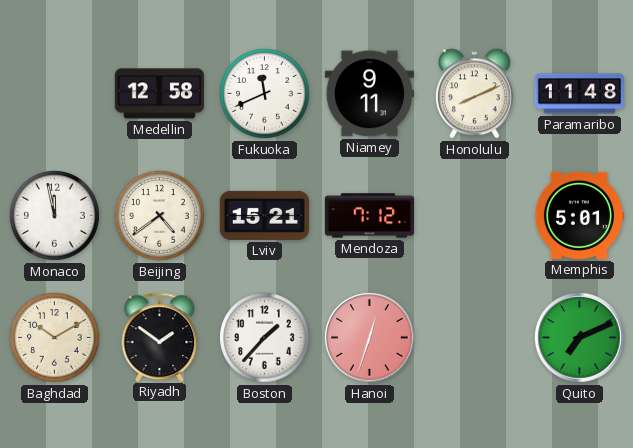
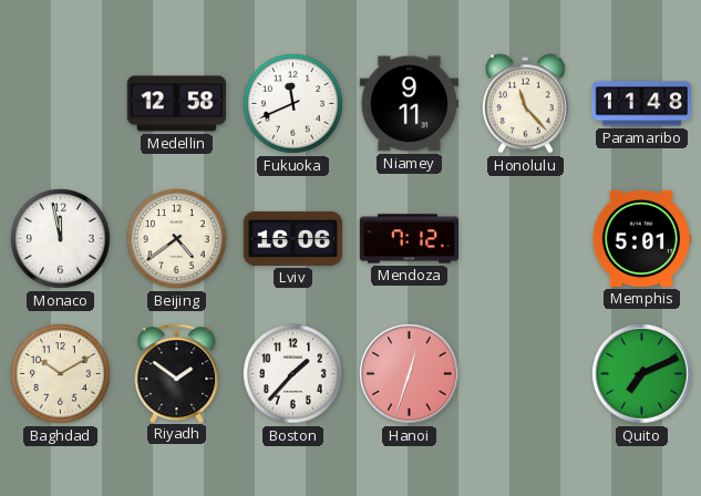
Honolulu: 8:11 -> 11:23
Lviv: 15:21 -> 16:06
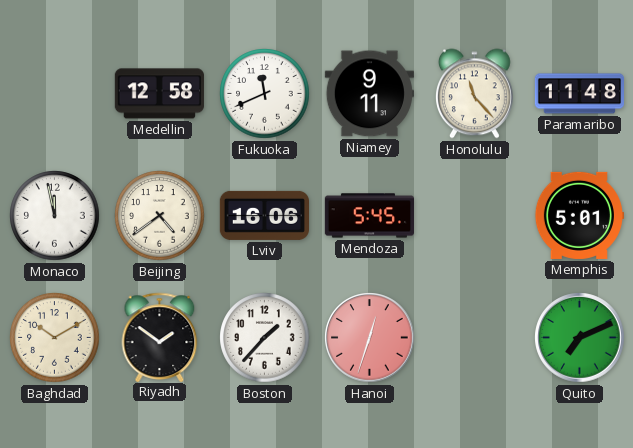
Mendoza: 7:12 -> 5:45
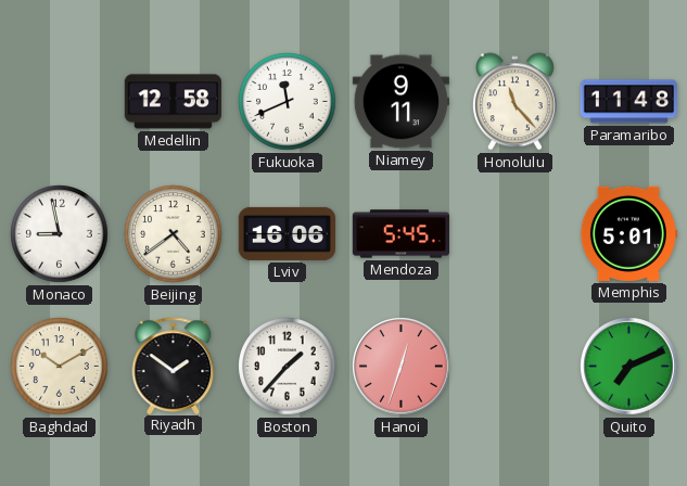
Monaco: 11:58 -> 8:58
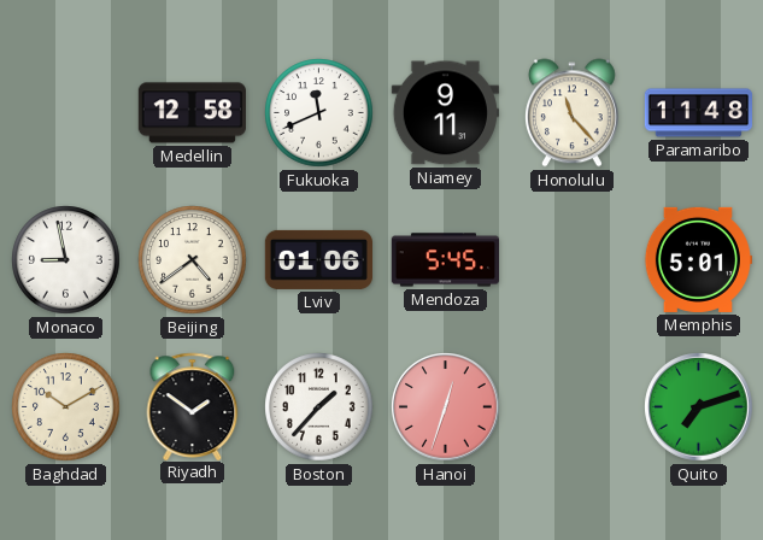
Lviv: 16:06 -> 01:06
Quito: 7:11 -> 7:12
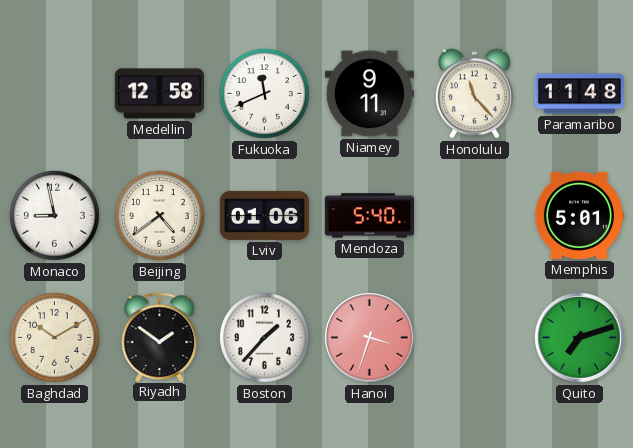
Mendoza: 5:45 -> 5:40
Hanoi: 12:33 -> 3:33
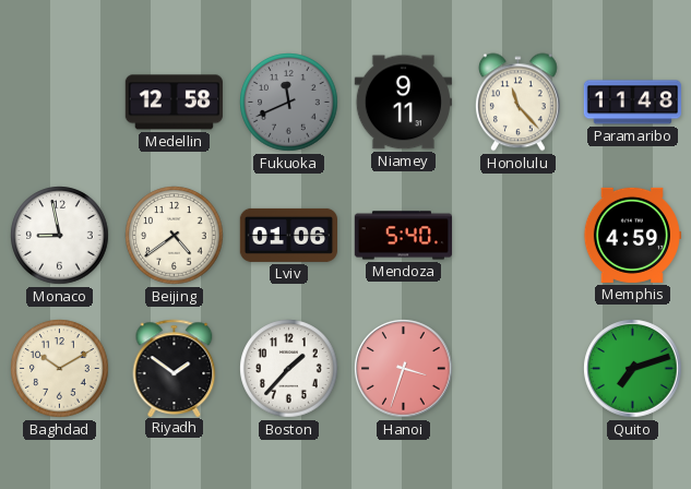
Fukuoka dial: white -> grey
Memphis: 5:01 -> 4:59
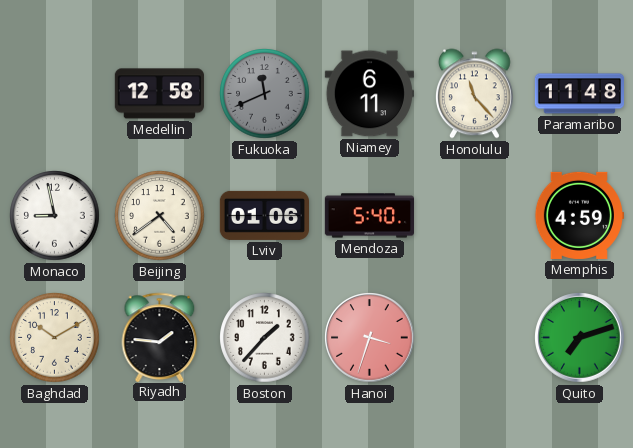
Niamey: 9:11 -> 6:11
Riyadh: 1:51 -> 1:46
